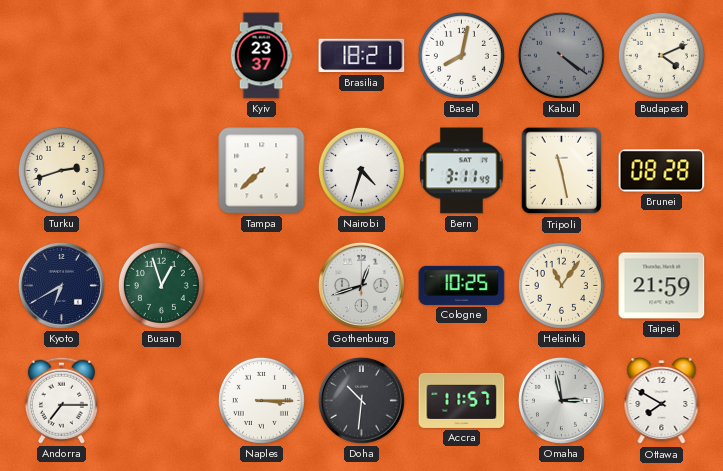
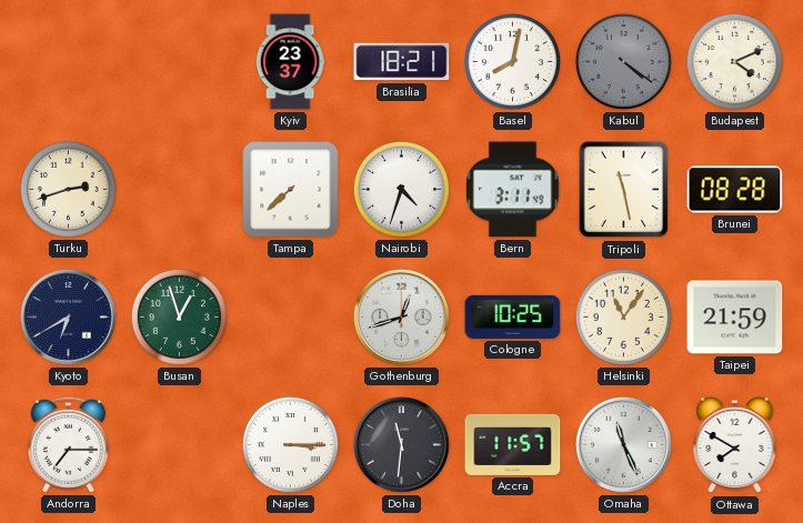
Doha: 10:31 -> 11:31
Omaha: 2:58 -> 11:26
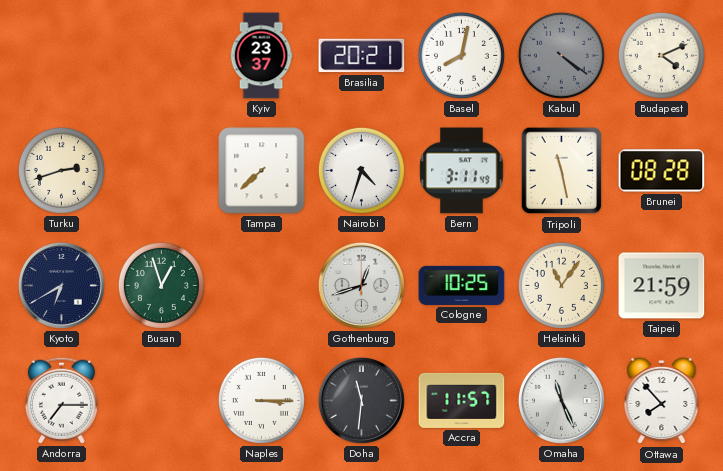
Brasilia: 18:21 -> 20:21
Ottawa: 7:50 -> 7:53
